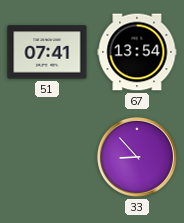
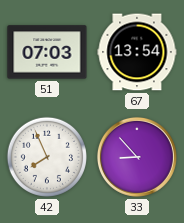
51: 07:41 -> 07:03
42: none -> 7:56
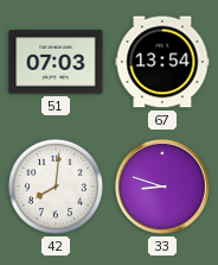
42: 7:56 -> 8:01
33: 8:53 -> 8:48
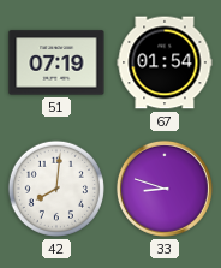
51: 07:03 -> 07:19
67: 13:54 -> 01:54
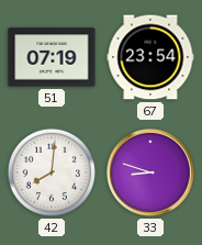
67: 01:54 -> 23:54
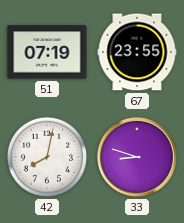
67: 23:54 -> 23:55
42: 8:01 -> 8:02
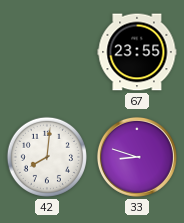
51: 07:19 -> none
42: 8:02 -> 8:01
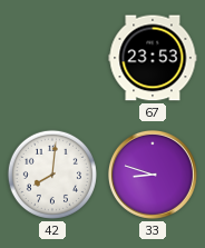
67: 23:55 -> 23:53
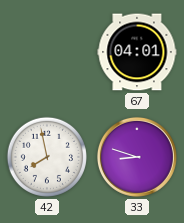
67: 23:53 -> 04:01
42: 8:01 -> 7:58
